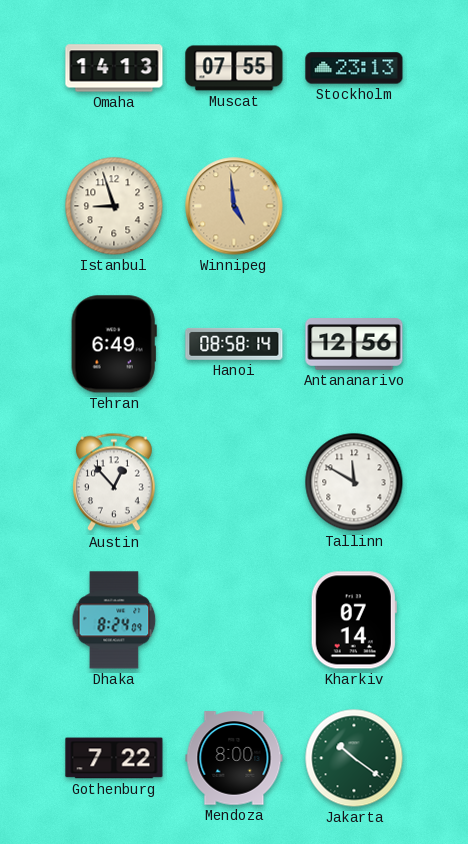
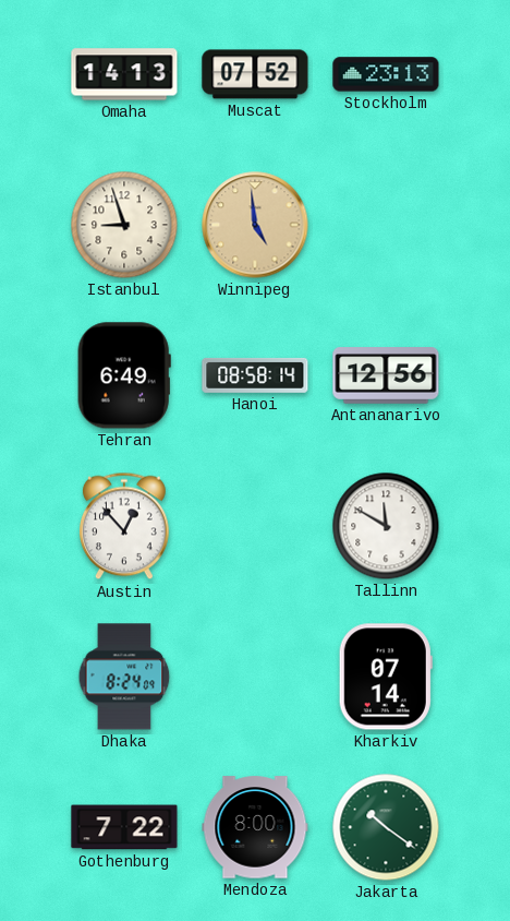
Muscat: 07:55 -> 07:52
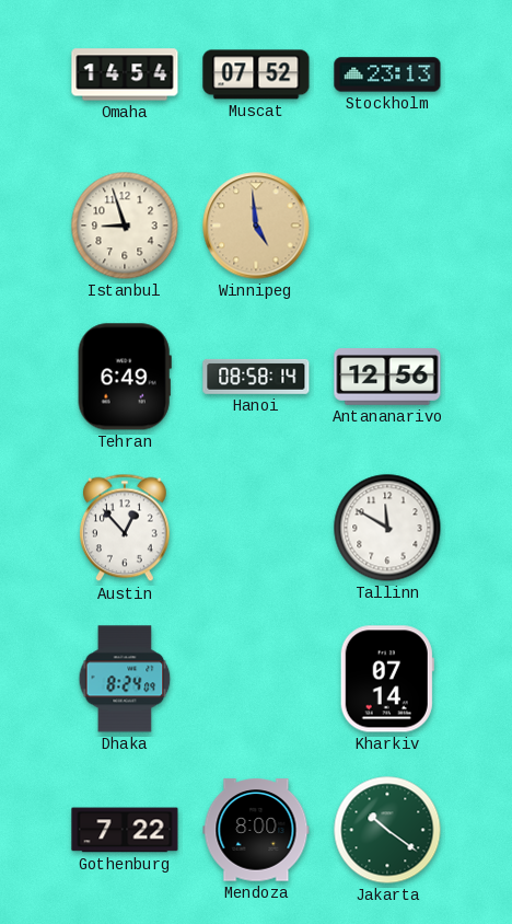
Omaha: 14:13 -> 14:54
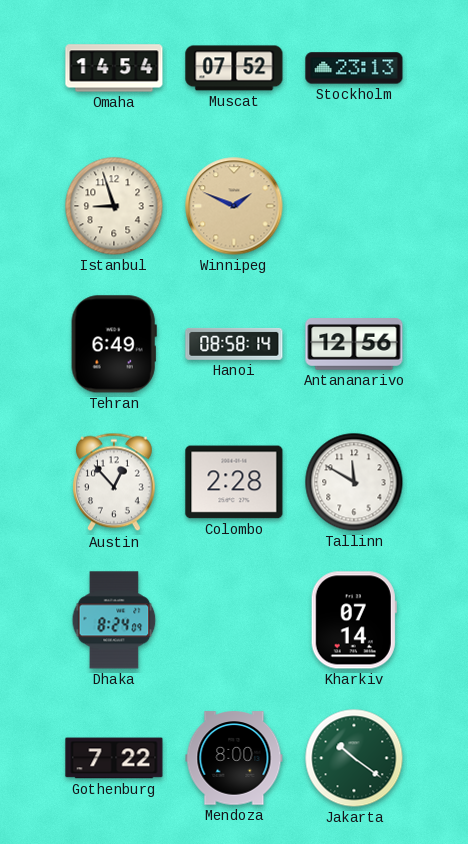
Winnipeg: 4:59 -> 1:49
Colombo: none -> 2:28
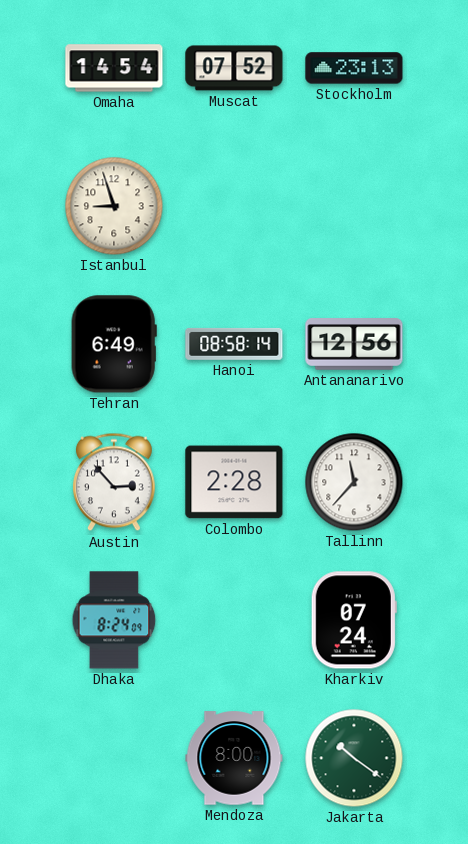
Winnipeg: 1:49 -> none
Austin: 12:53 -> 2:53
Tallinn: 11:50 -> 11:37
Kharkiv: 07:14 -> 07:24
Gothenburg: 7:22 -> none
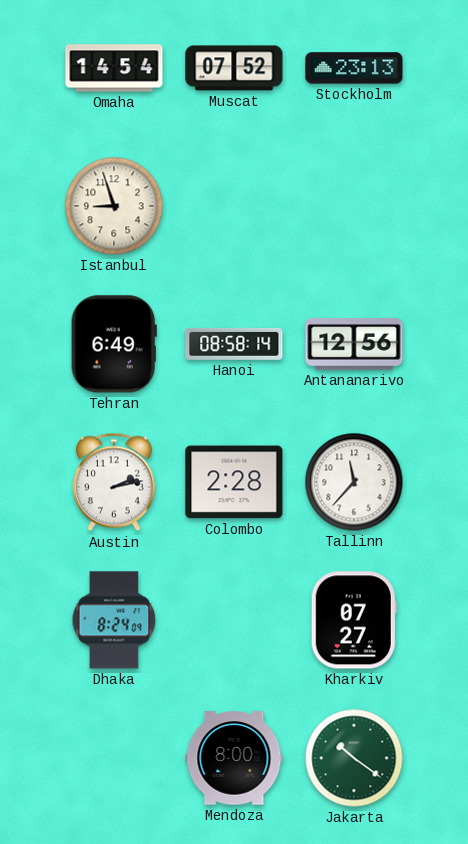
Austin: 2:53 -> 2:13
Kharkiv: 07:24 -> 07:27
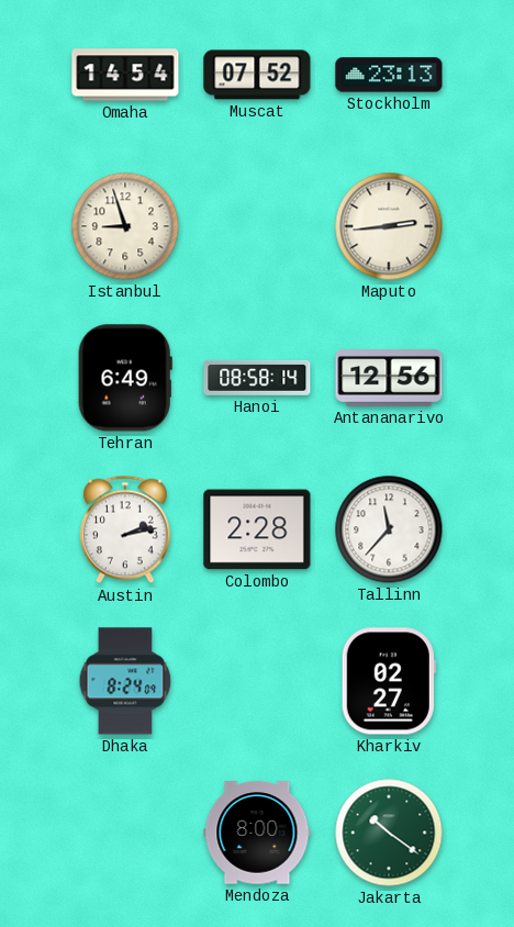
Maputo: none -> 2:44
Kharkiv: 07:27 -> 02:27
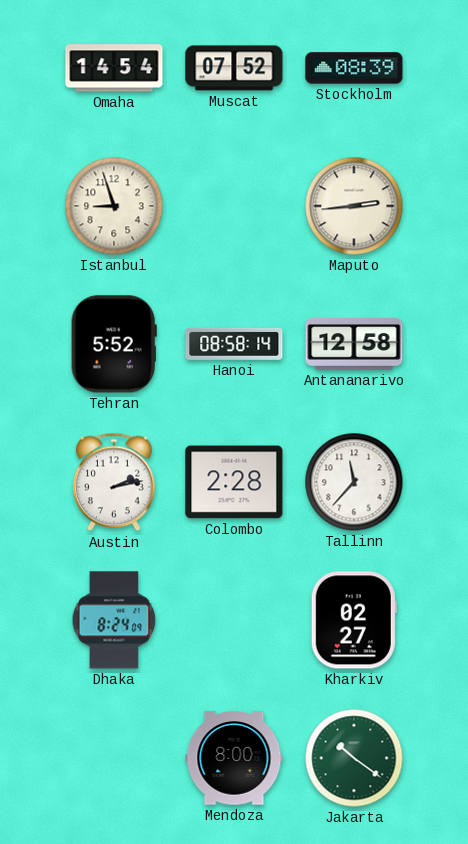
Stockholm: 23:13 -> 08:39
Tehran: 6:49 -> 5:52
Antananarivo: 12:56 -> 12:58
